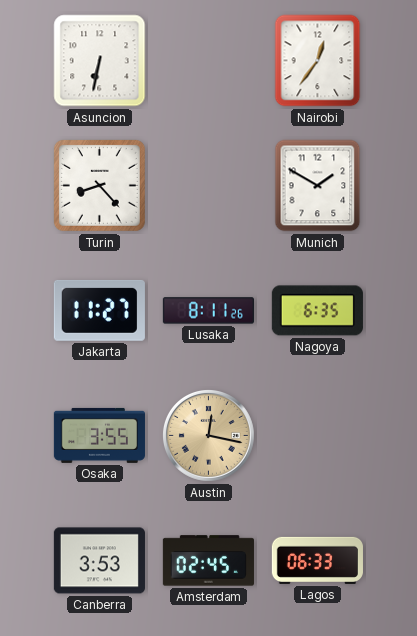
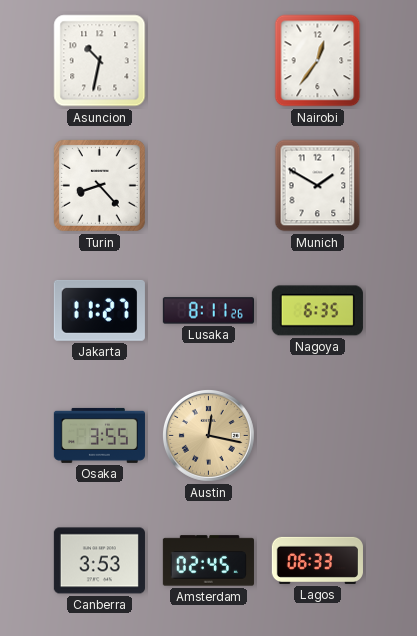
Asuncion: 6:32 -> 10:32
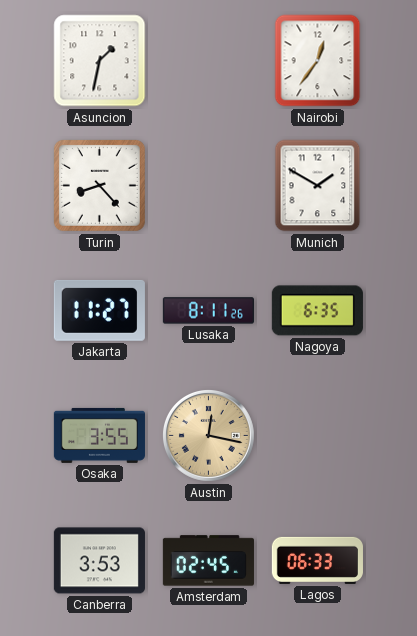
Asuncion: 10:32 -> 1:32
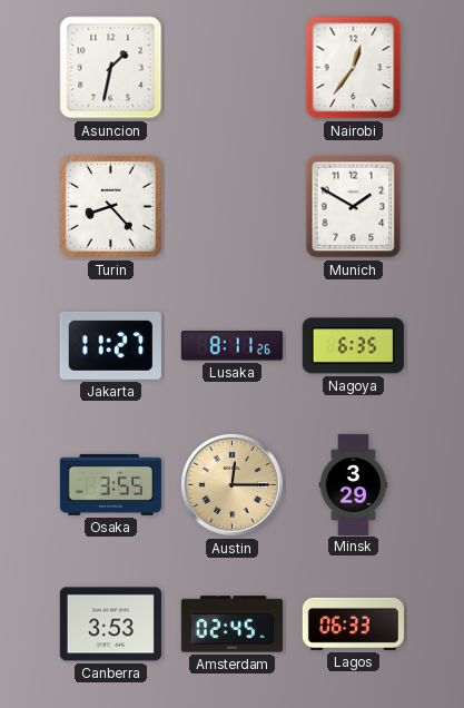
Austin: 12:17 -> 12:15
Minsk: none -> 3:29
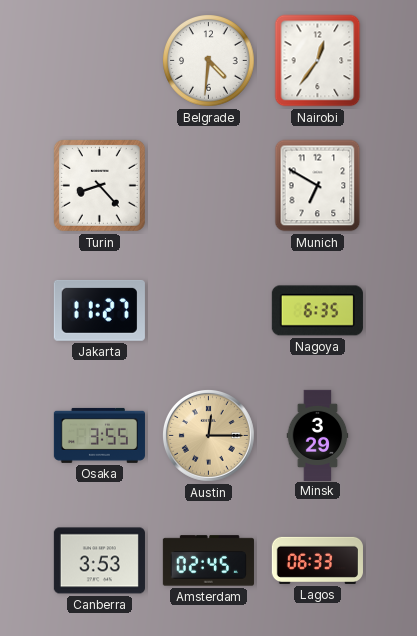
Asuncion: 1:32 -> none
Belgrade: none -> 4:31
Munich: 1:50 -> 6:50
Lusaka: 8:11 -> none
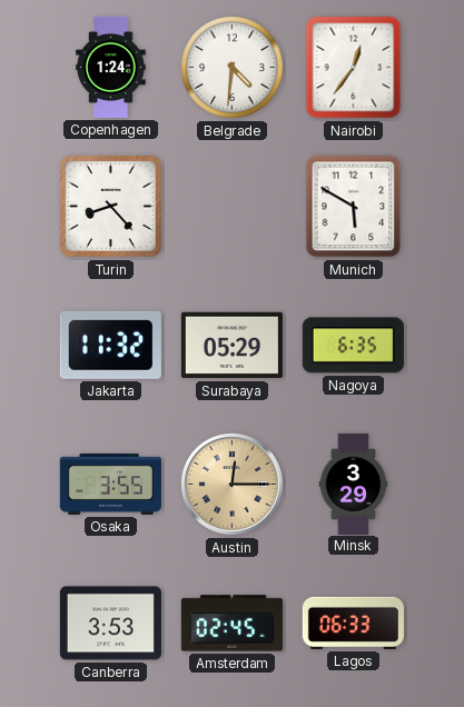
Copenhagen: none -> 1:24
Munich: 6:50 -> 5:50
Jakarta: 11:27 -> 11:32
Surabaya: none -> 05:29
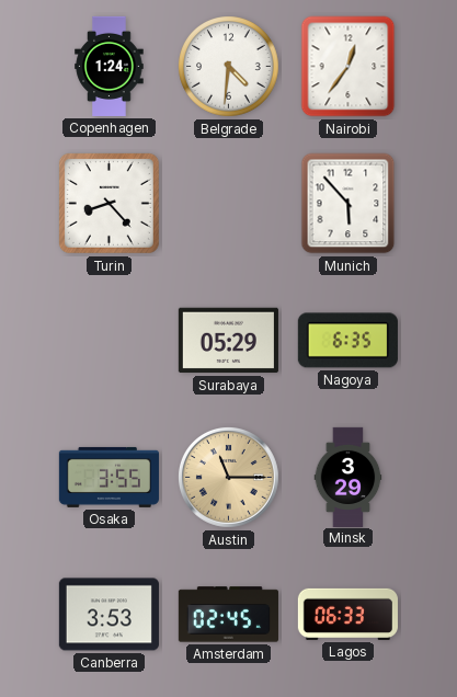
Munich: 5:50 -> 5:53
Jakarta: 11:32 -> none
Austin: 12:15 -> 11:15
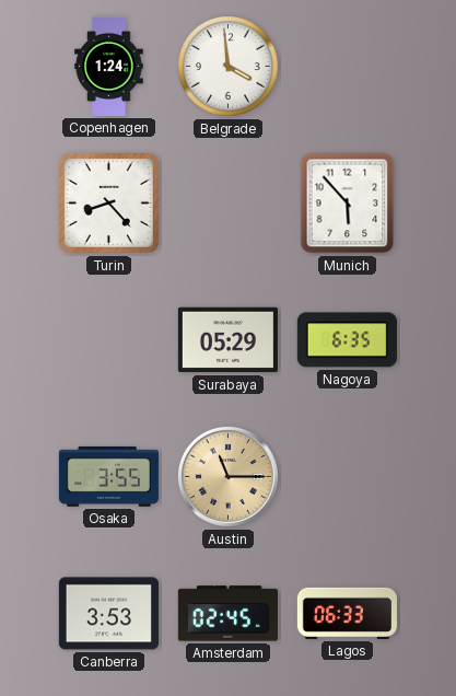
Belgrade: 4:31 -> 3:59
Nairobi: 12:36 -> none
Minsk: 3:29 -> none
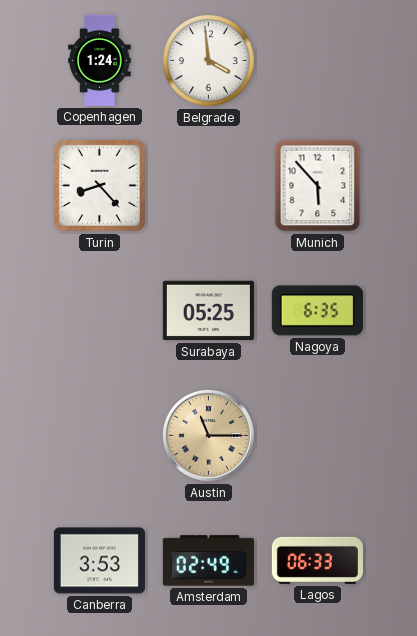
Surabaya: 05:29 -> 05:25
Osaka: 3:55 -> none
Amsterdam: 02:45 -> 02:49
